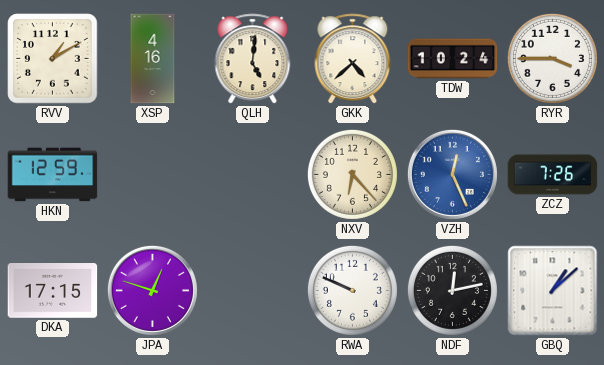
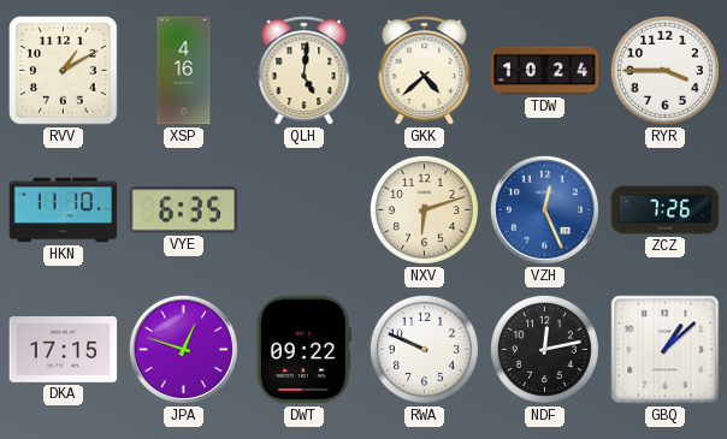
HKN: 12:59 -> 11:10
VYE: none -> 6:35
NXV: 6:23 -> 6:12
DWT: none -> 09:22
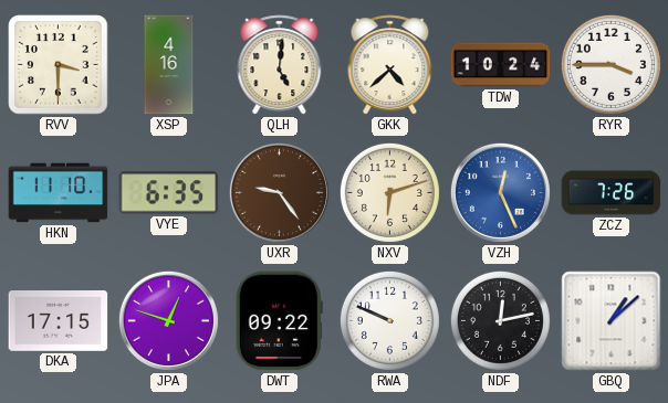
RVV: 1:10 -> 3:30
UXR: none -> 9:24
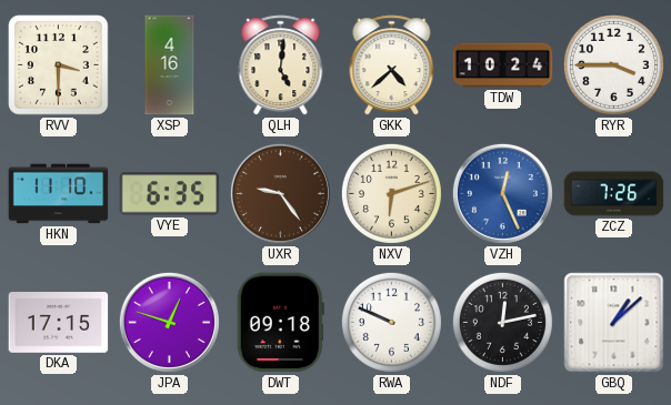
DWT: 09:22 -> 09:18
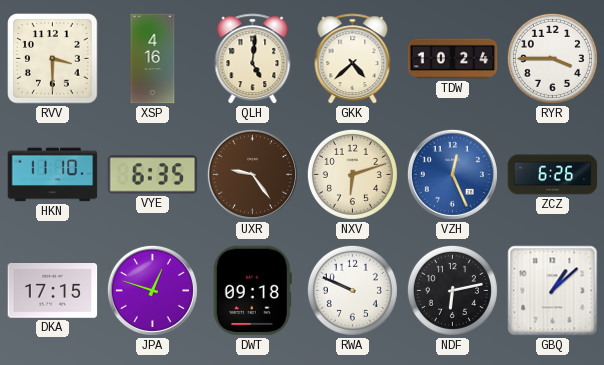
ZCZ: 7:26 -> 6:26
NDF: 12:13 -> 6:13
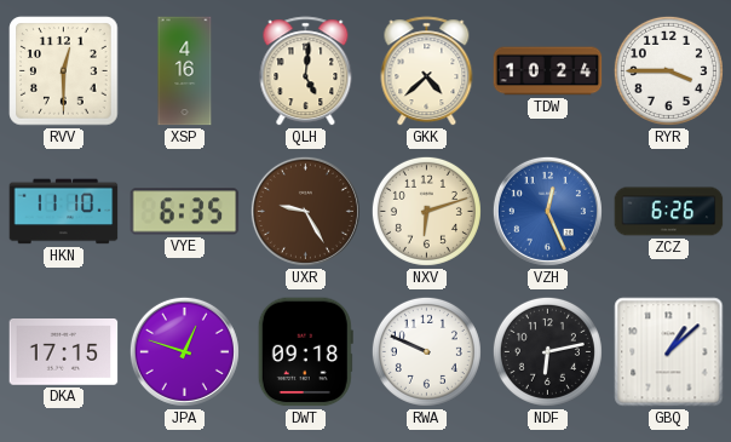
RVV: 3:30 -> 12:30
UXR: 9:24 -> 9:25
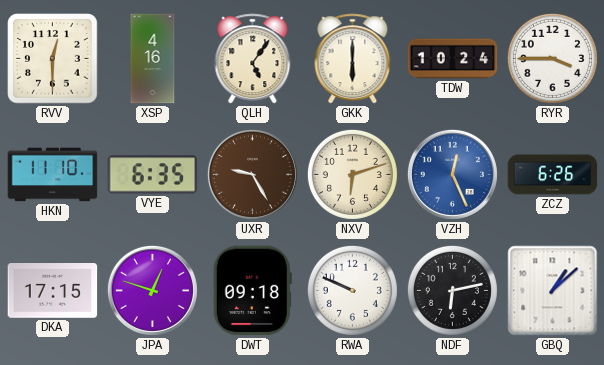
QLH: 5:01 -> 5:06
GKK: 4:38 -> 6:00
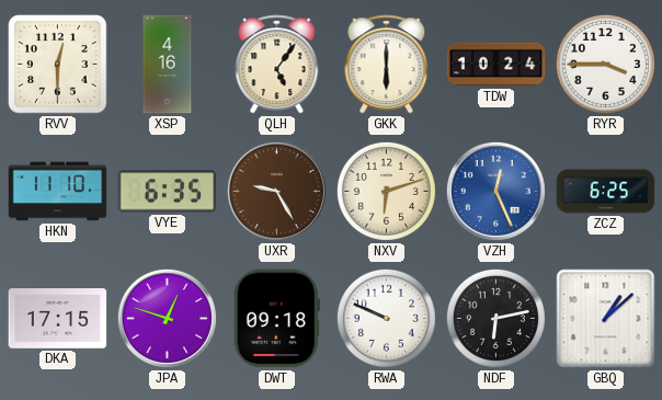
ZCZ: 6:26 -> 6:25
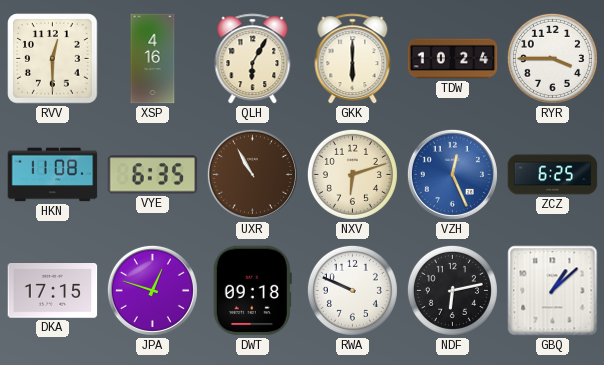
QLH: 5:06 -> 6:05
HKN: 11:10 -> 11:08
UXR: 9:25 -> 10:55
